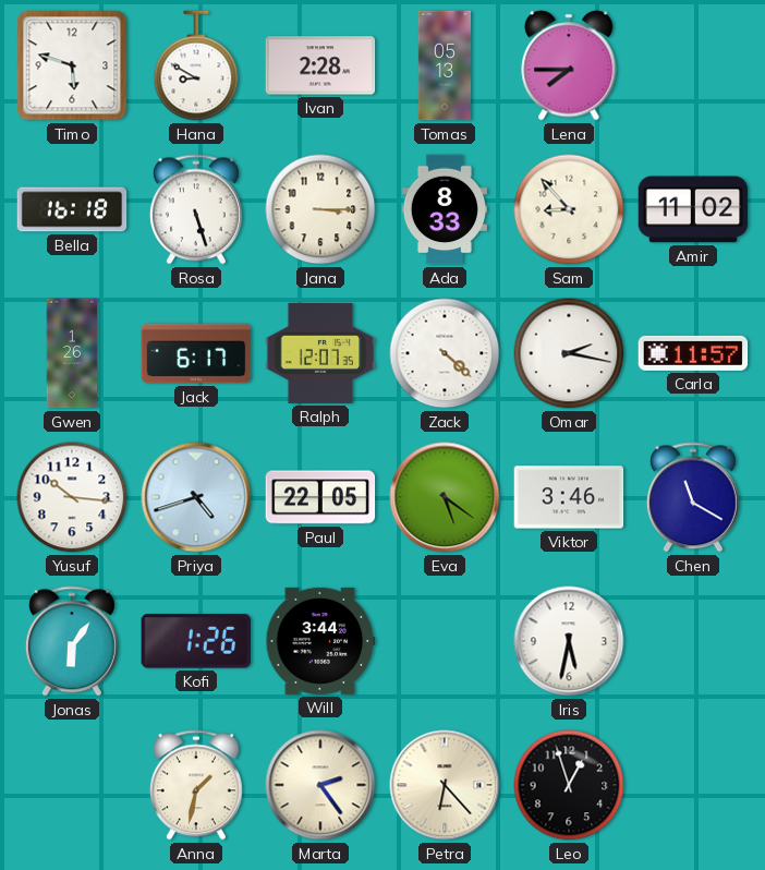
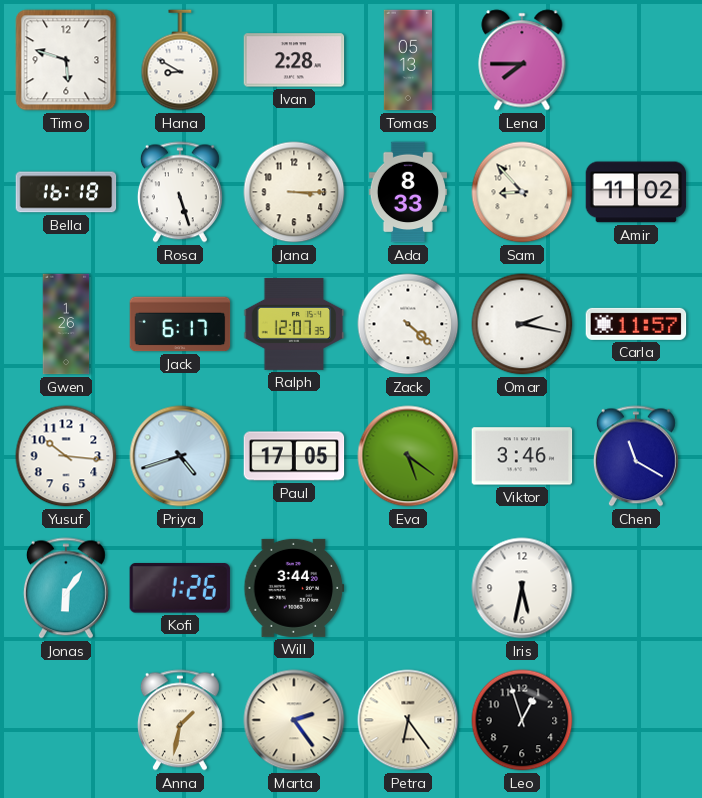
Paul: 22:05 -> 17:05
Petra: 6:23 -> 6:24
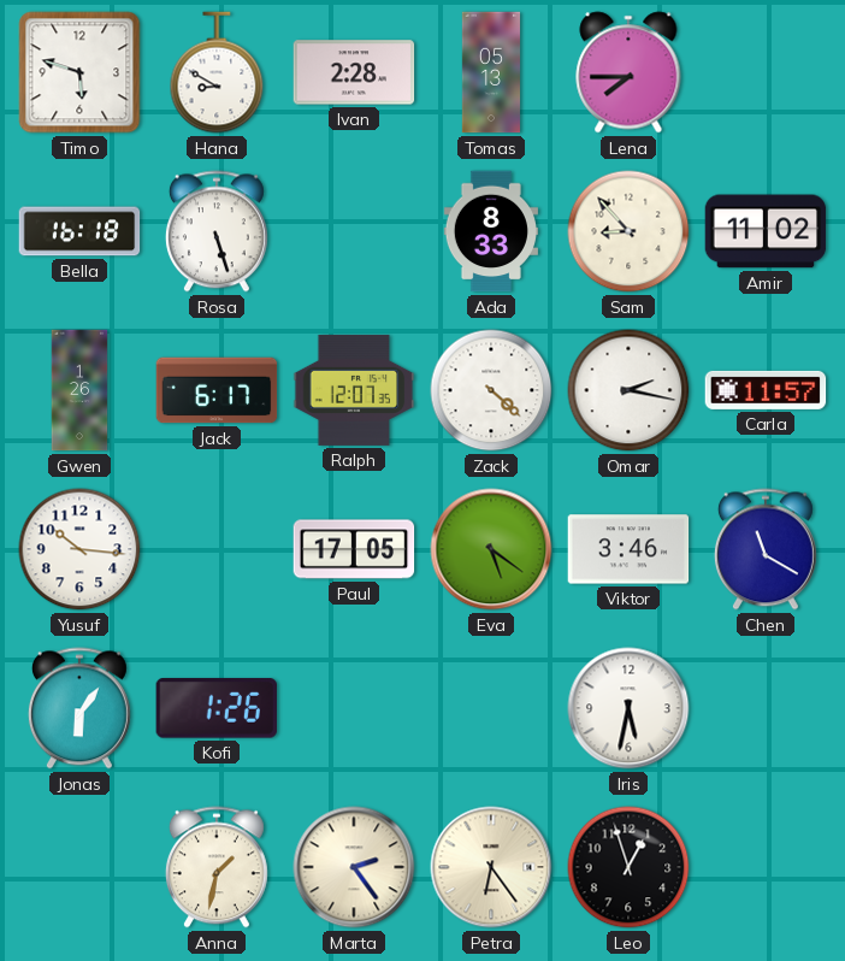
Jana: 3:15 -> none
Priya: 4:42 -> none
Will: 3:44 -> none
